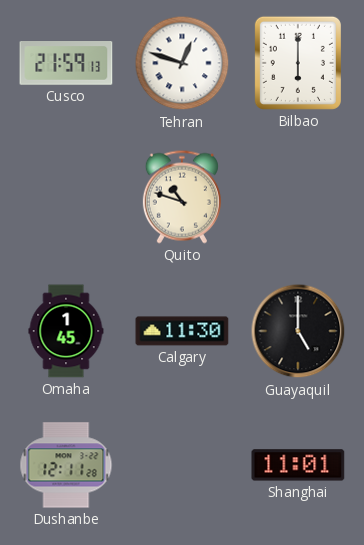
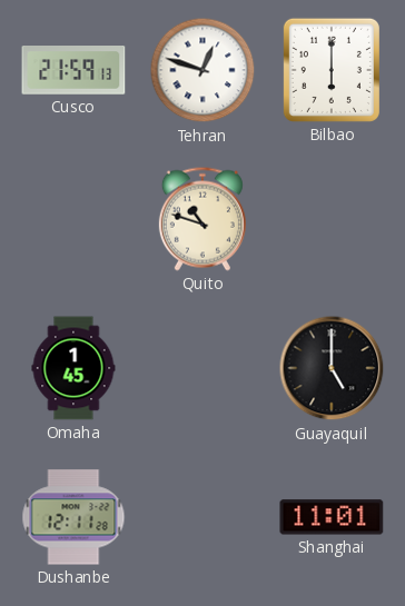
Calgary: 11:30 -> none
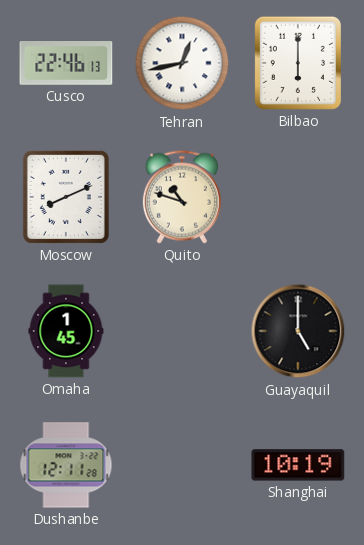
Cusco: 21:59 -> 22:46
Tehran: 12:48 -> 12:43
Moscow: none -> 8:11
Shanghai: 11:01 -> 10:19
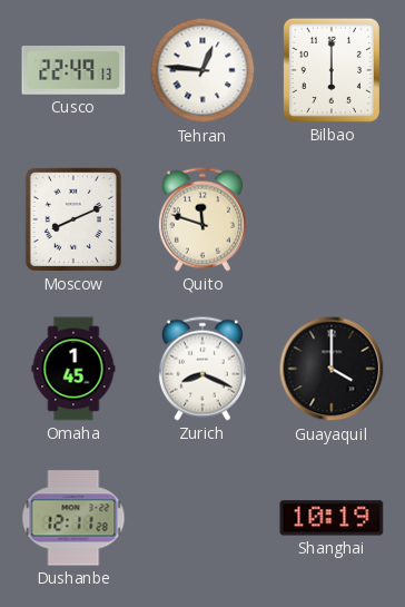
Cusco: 22:46 -> 22:49
Tehran: 12:43 -> 12:46
Quito: 10:48 -> 11:48
Zurich: none -> 8:19
Guayaquil: 5:00 -> 4:00
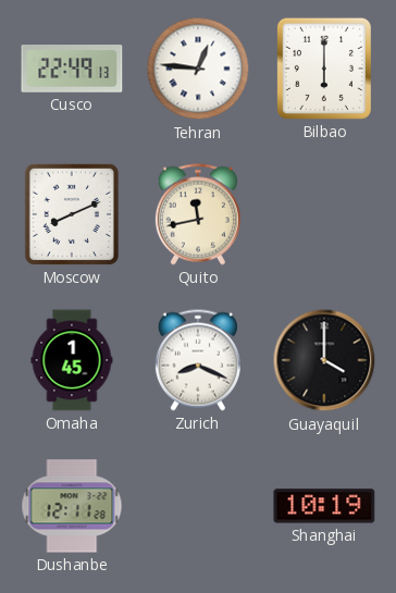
Quito: 11:48 -> 11:43
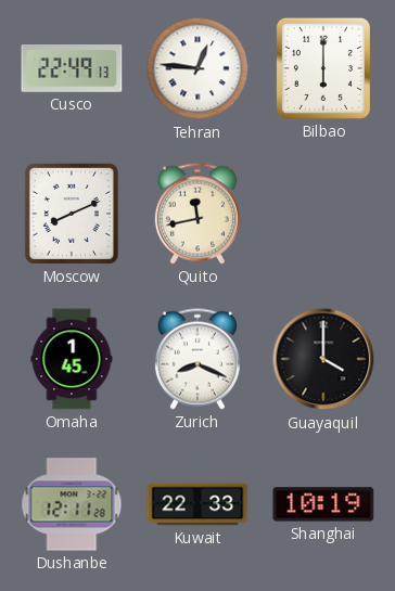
Kuwait: none -> 22:33
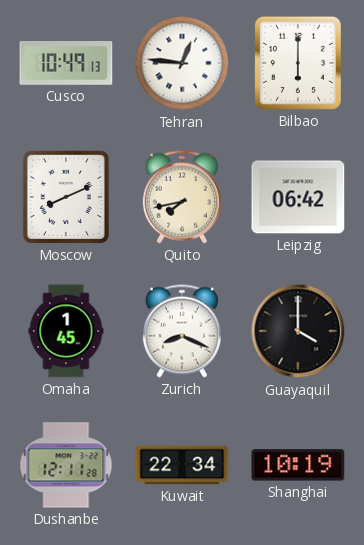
Cusco: 22:49 -> 10:49
Quito: 11:43 -> 7:43
Leipzig: none -> 06:42
Kuwait: 22:33 -> 22:34
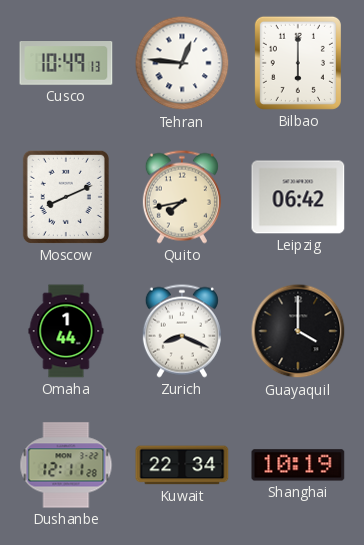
Omaha: 1:45 -> 1:44
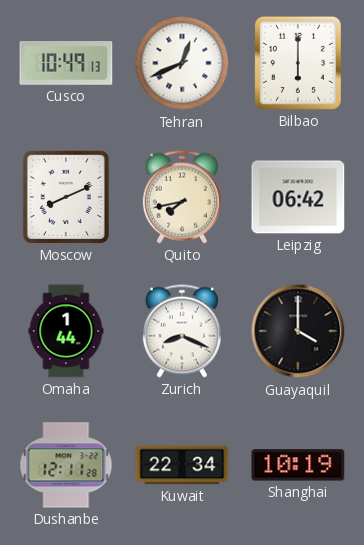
Tehran: 12:46 -> 12:41
